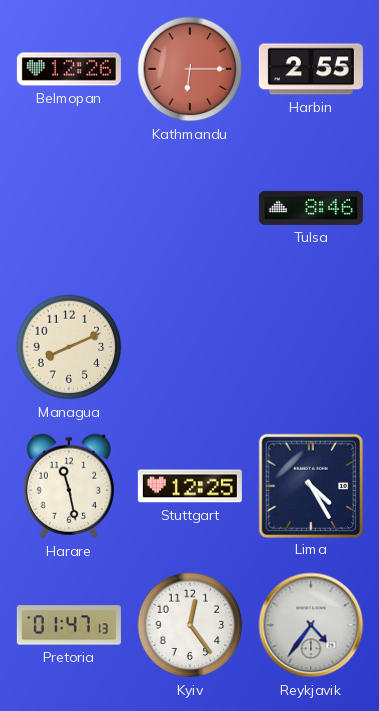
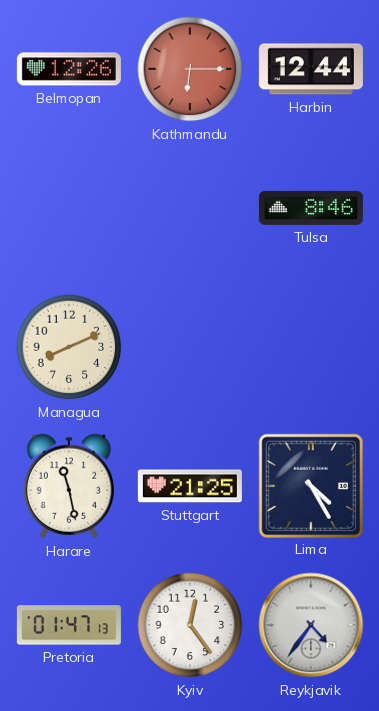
Harbin: 2:55 -> 12:44
Stuttgart: 12:25 -> 21:25
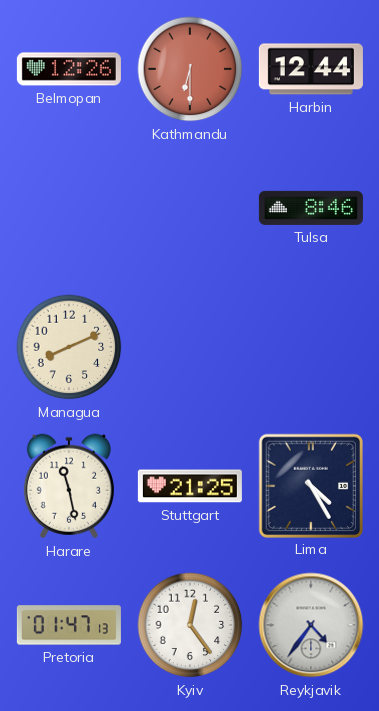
Kathmandu: 6:15 -> 6:30
